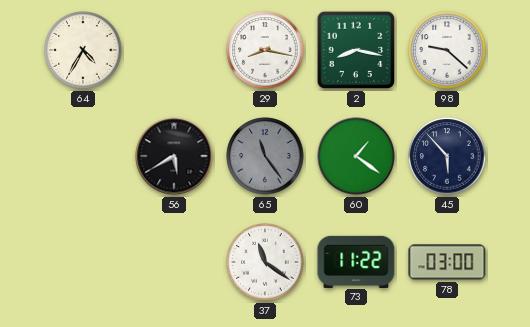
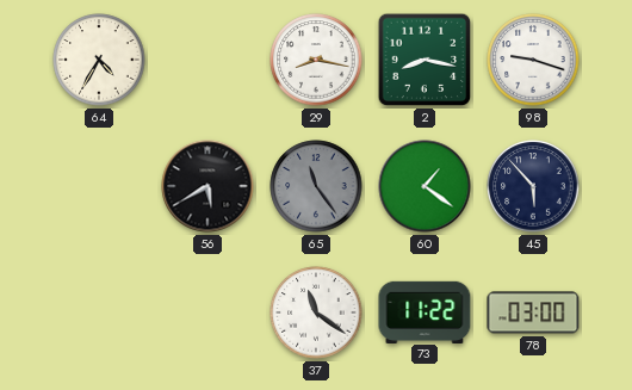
98: 9:22 -> 9:18
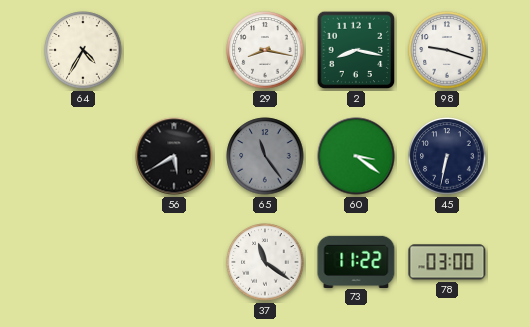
60: 1:21 -> 3:21
45: 5:53 -> 6:32
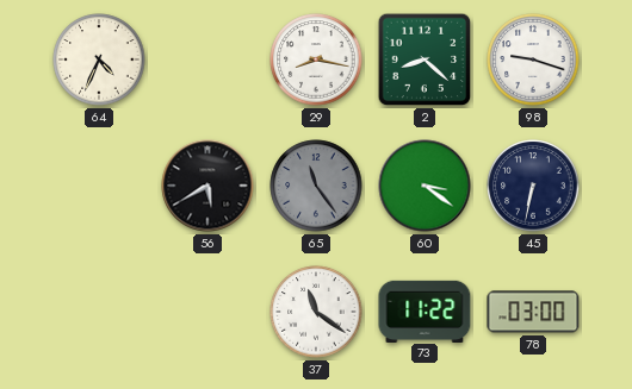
64: 4:35 -> 4:34
2: 8:17 -> 8:22
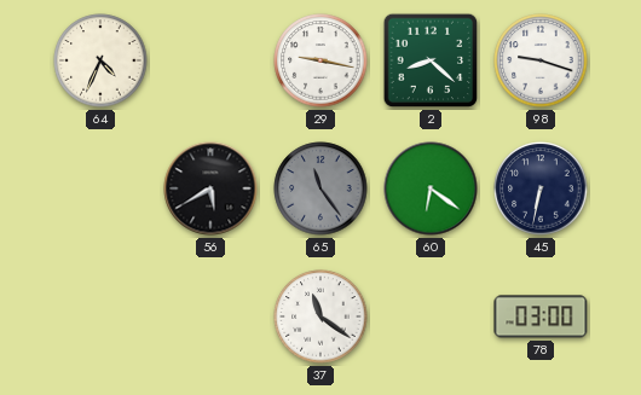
29: 8:17 -> 9:17
60: 3:21 -> 6:21
73: 11:22 -> none
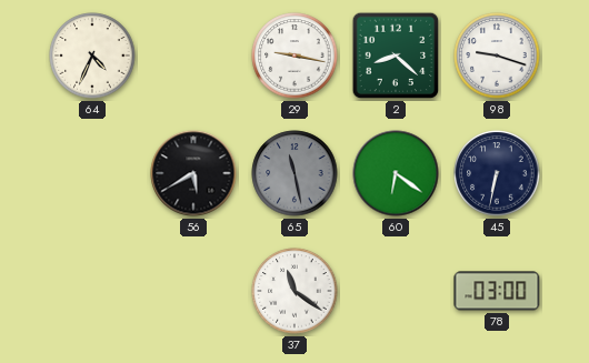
65: 11:24 -> 11:28
